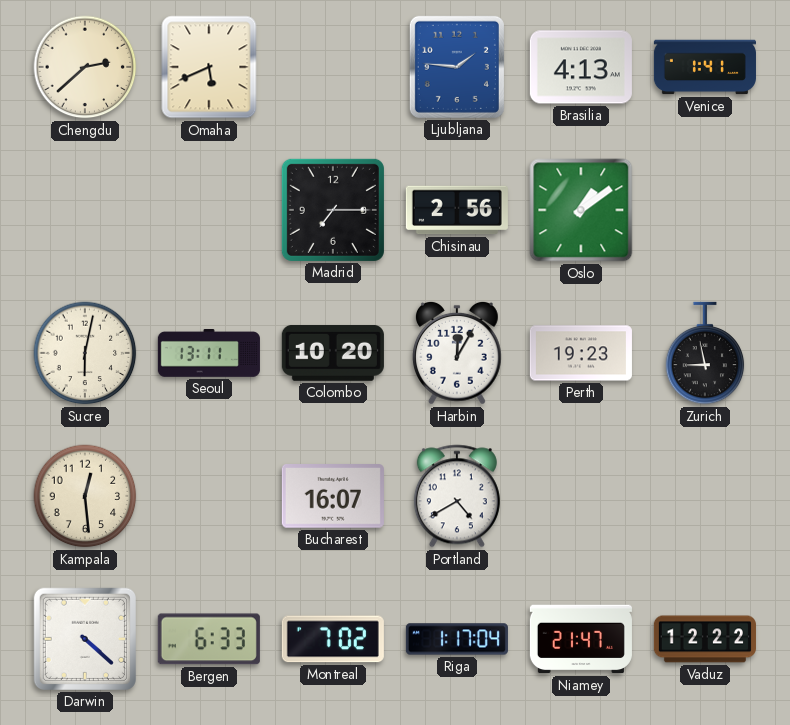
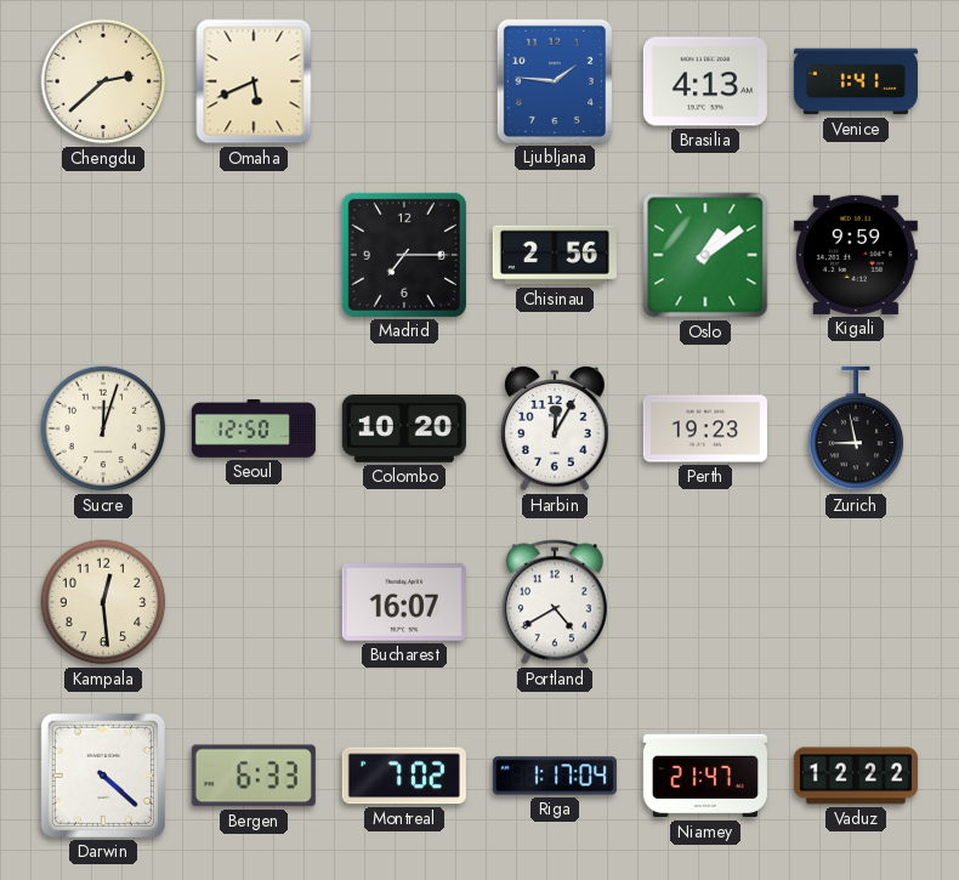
Kigali: none -> 9:59
Sucre: 6:02 -> 12:03
Seoul: 13:11 -> 12:50
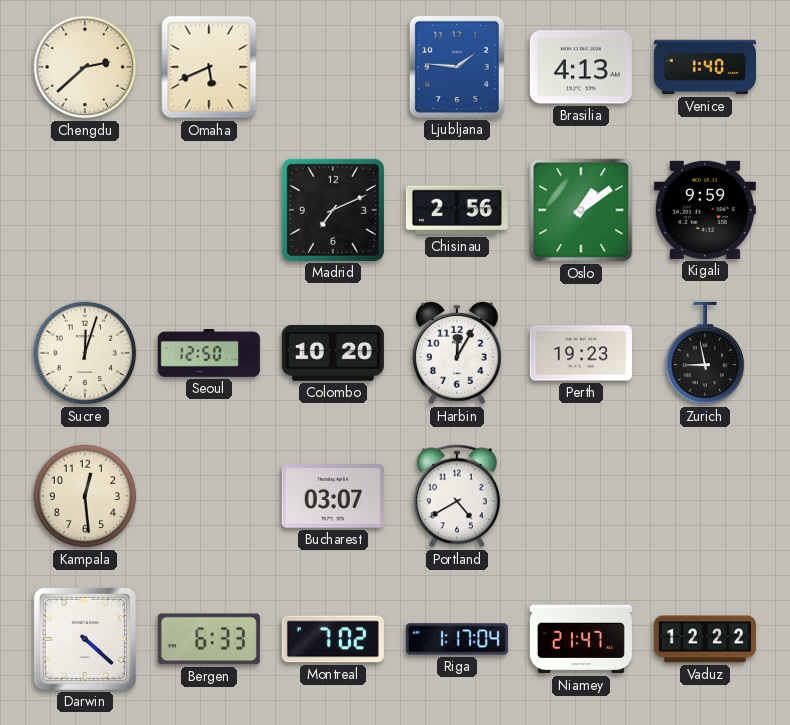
Venice: 1:41 -> 1:40
Madrid: 7:15 -> 7:11
Bucharest: 16:07 -> 03:07
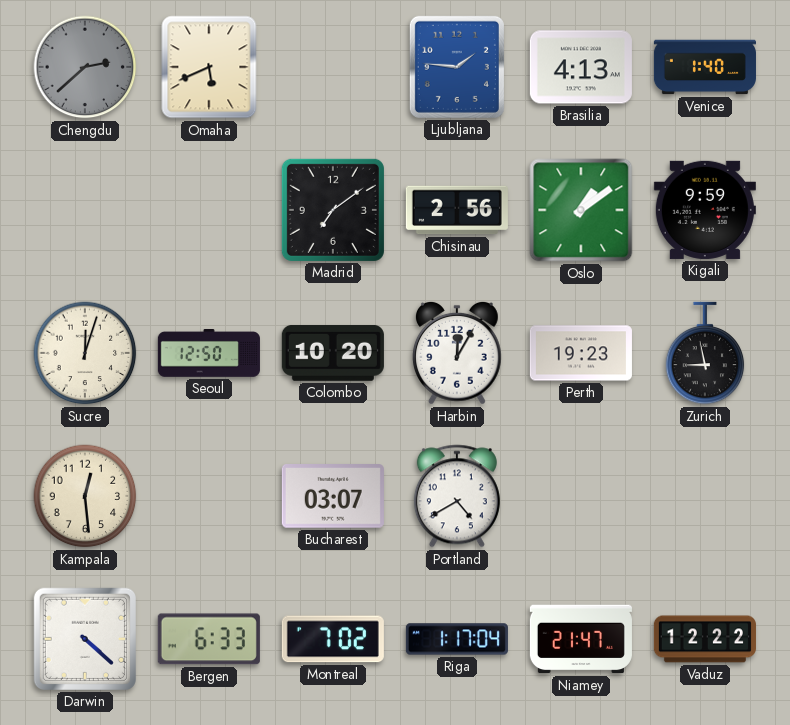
Chengdu dial: cream -> grey
Madrid: 7:11 -> 7:09
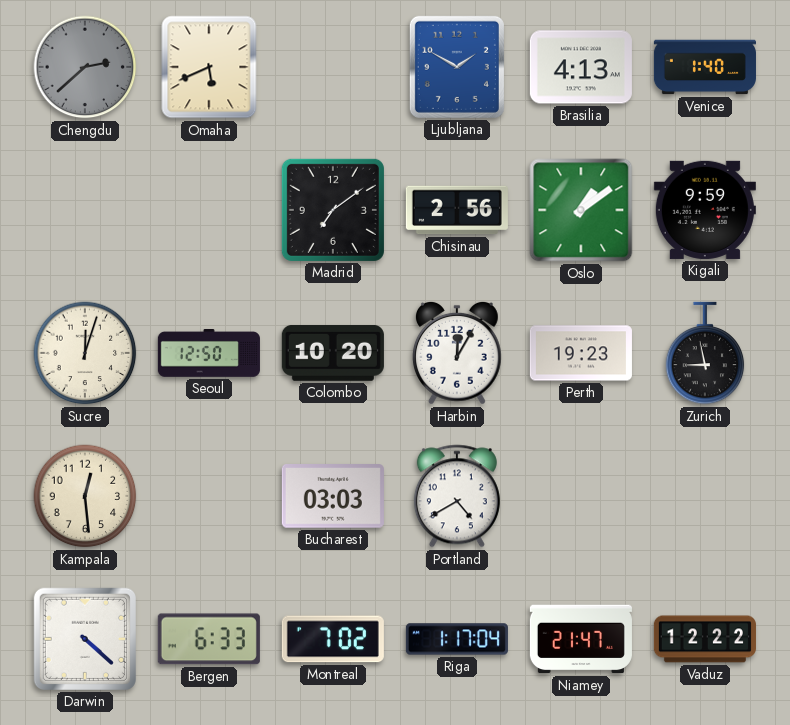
Ljubljana: 1:46 -> 1:50
Bucharest: 03:07 -> 03:03
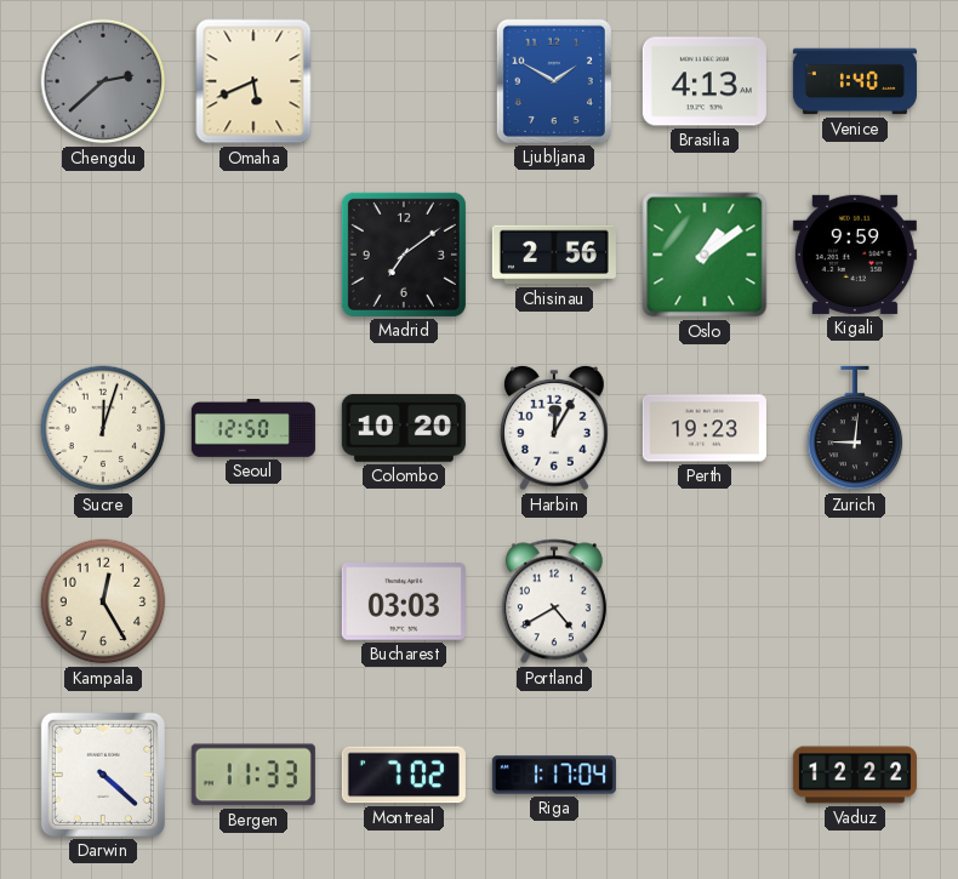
Zurich: 8:58 -> 9:01
Kampala: 12:29 -> 12:25
Bergen: 6:33 -> 11:33
Niamey: 21:47 -> none
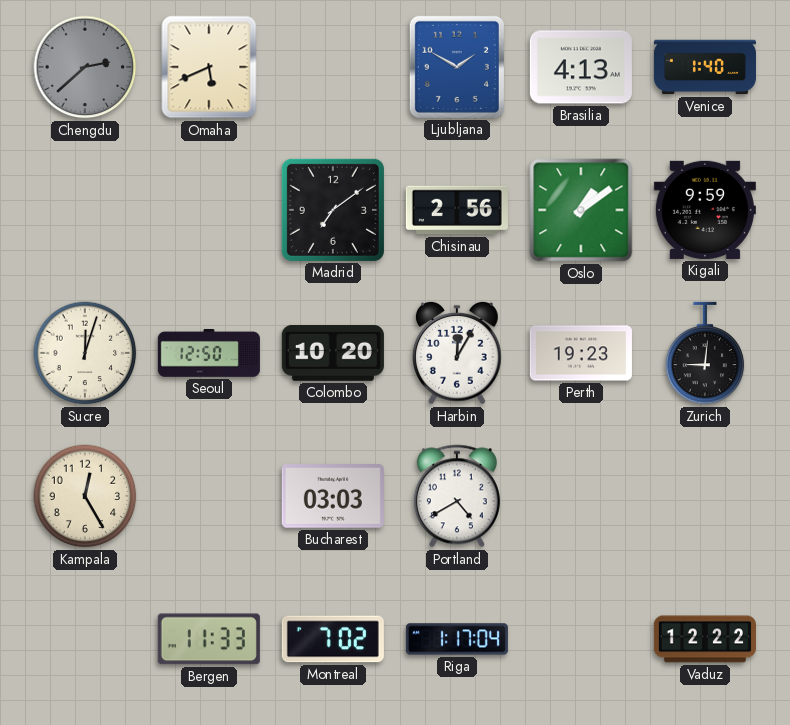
Darwin: 4:22 -> none
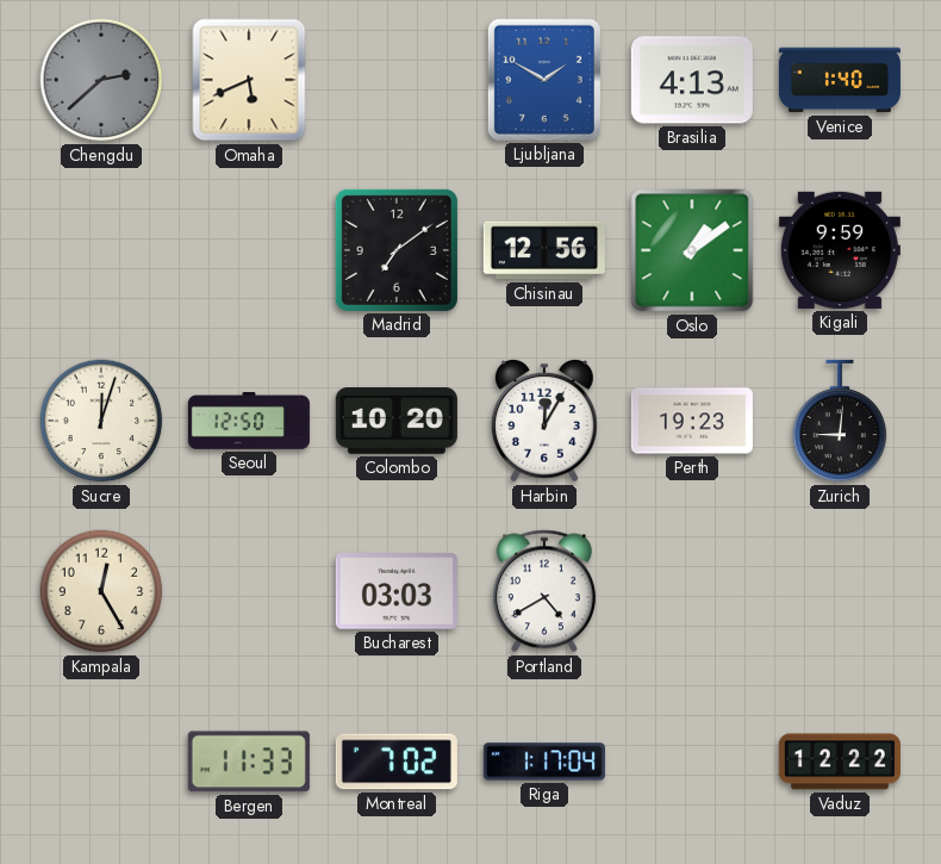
Chisinau: 2:56 -> 12:56
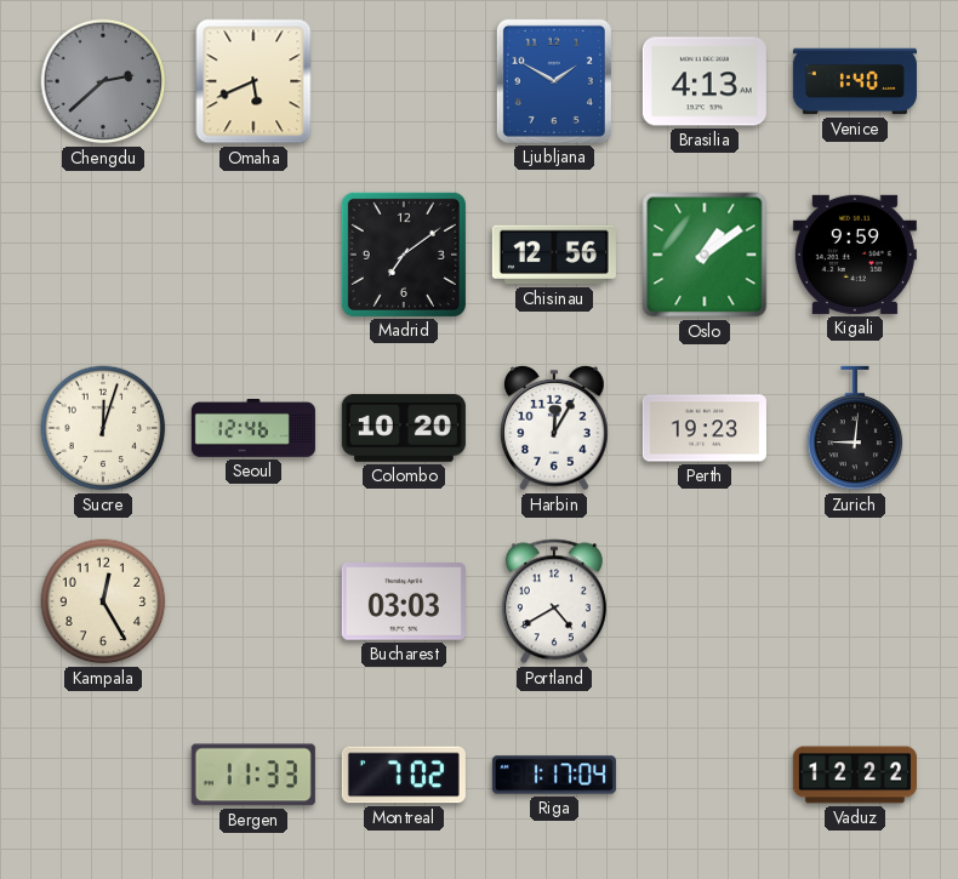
Seoul: 12:50 -> 12:46
